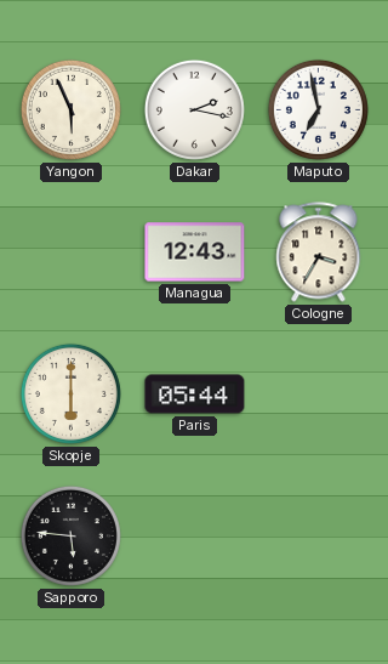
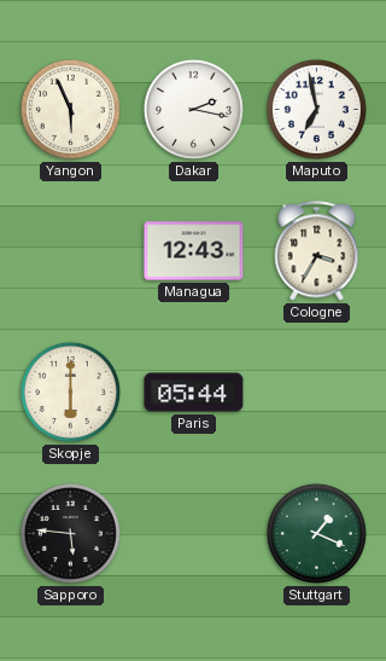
Stuttgart: none -> 1:19
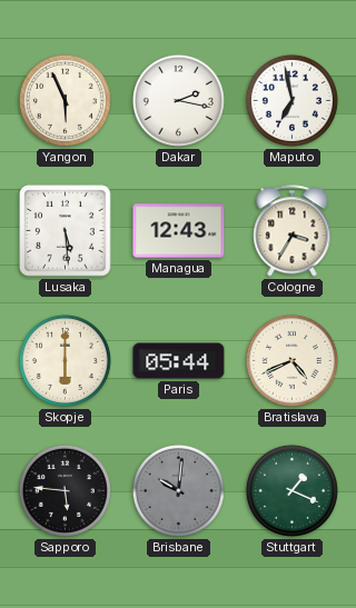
Lusaka: none -> 5:29
Bratislava: none -> 4:41
Brisbane: none -> 10:01
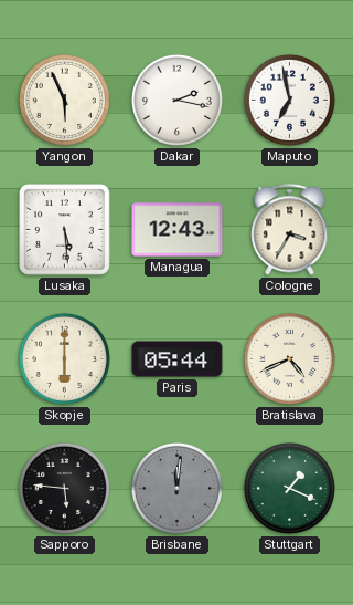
Brisbane: 10:01 -> 12:01
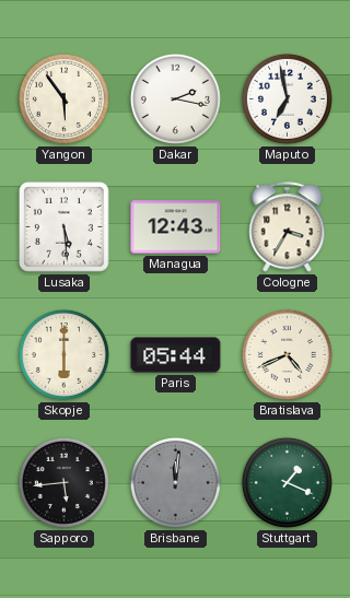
Yangon: 5:56 -> 5:54
Sapporo: 5:46 -> 5:44
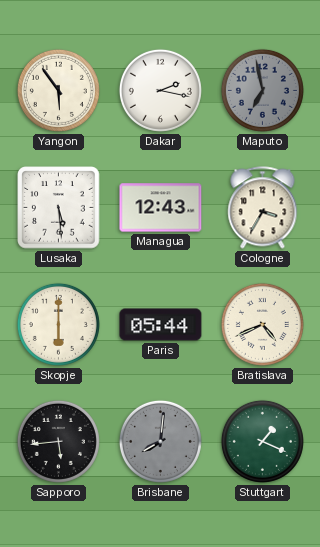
Maputo dial: white -> grey
Brisbane: 12:01 -> 8:01
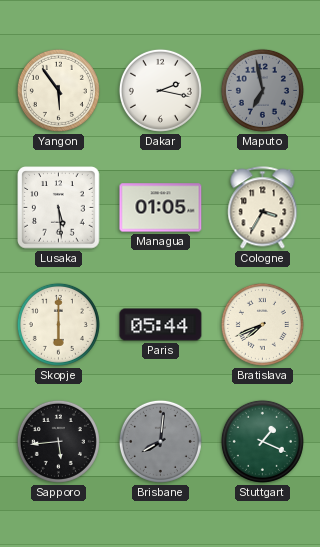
Managua: 12:43 -> 01:05
Bratislava: 4:41 -> 7:41
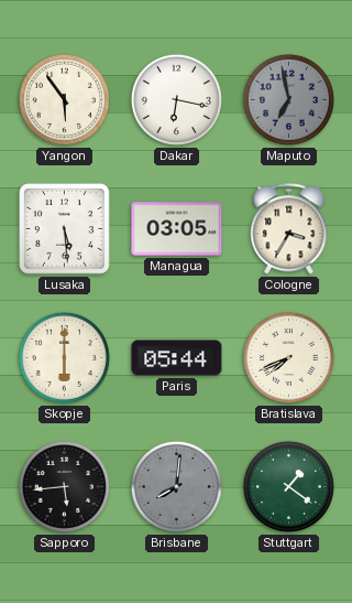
Dakar: 2:17 -> 6:17
Managua: 01:05 -> 03:05
Stuttgart: 1:19 -> 1:21
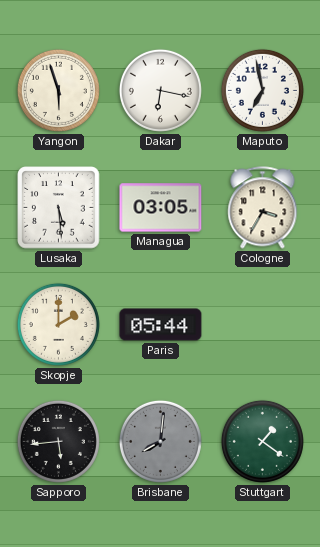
Yangon: 5:54 -> 5:57
Maputo dial: grey -> white
Skopje: 6:00 -> 2:00
Bratislava: 7:41 -> none
